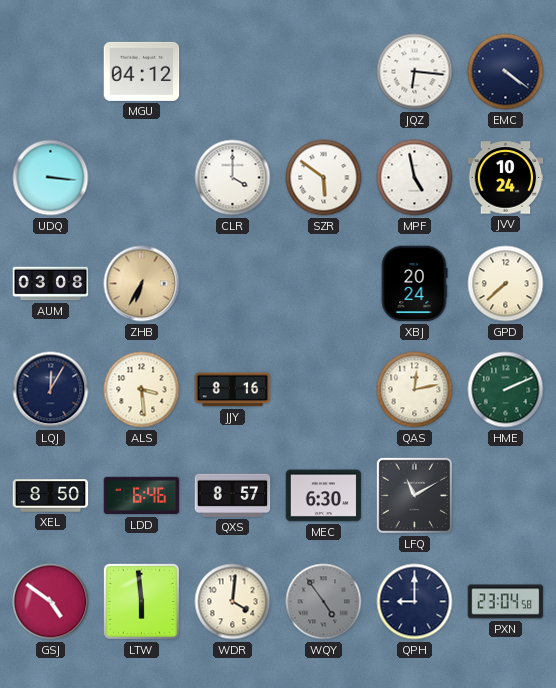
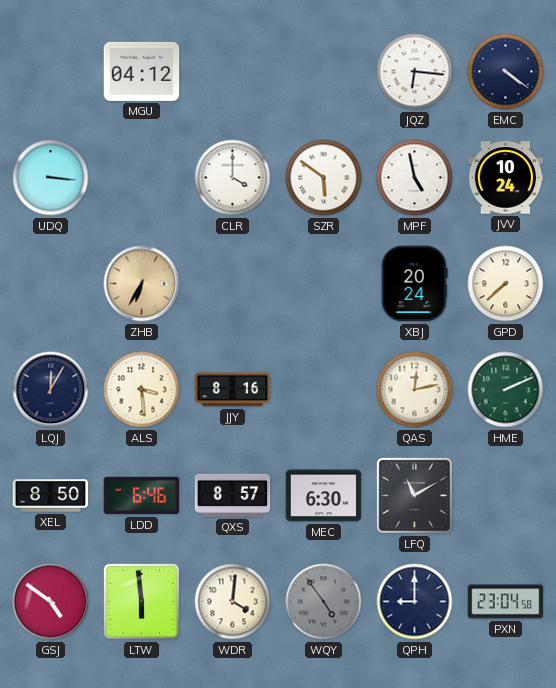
AUM: 03:08 -> none
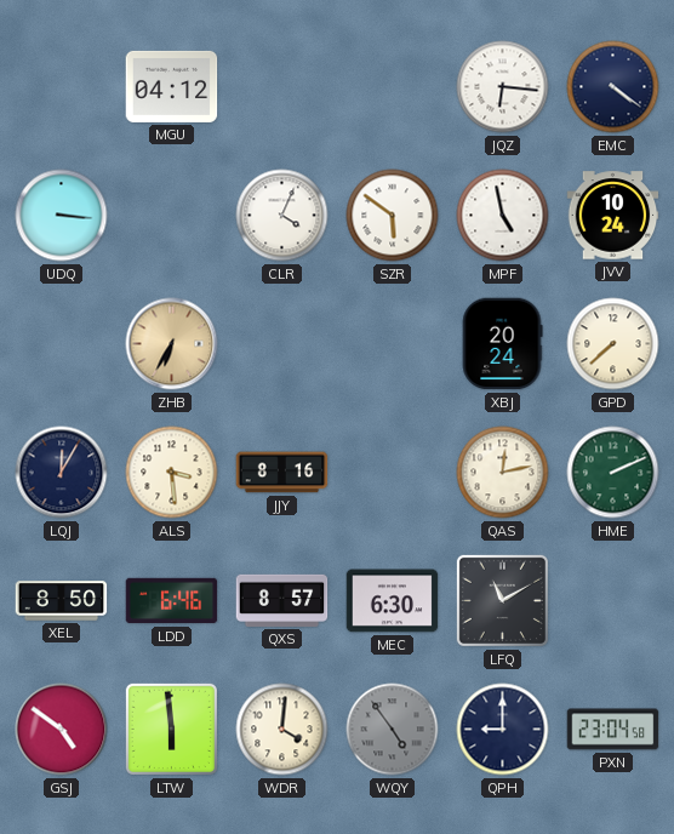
CLR: 4:00 -> 4:04
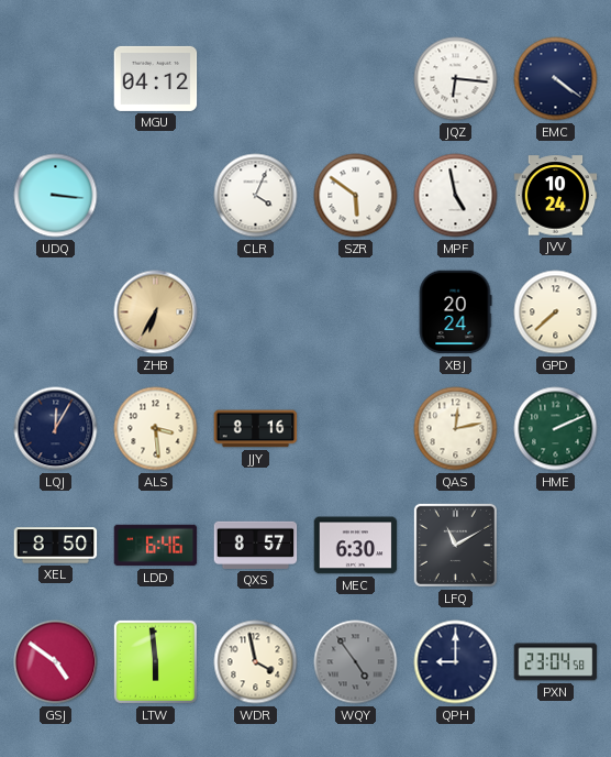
WDR: 4:01 -> 3:58
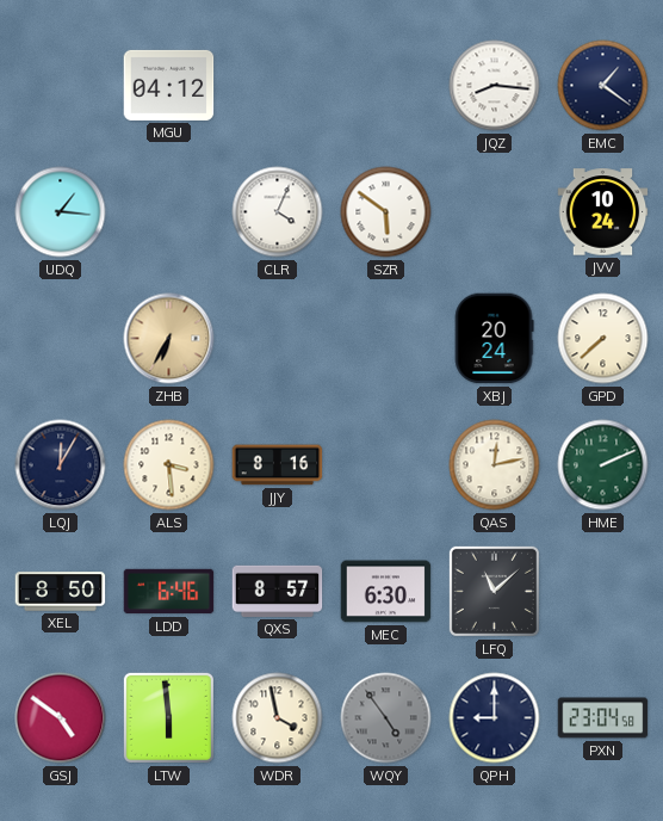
JQZ: 6:16 -> 8:16
EMC: 4:21 -> 1:21
UDQ: 3:16 -> 1:16
MPF: 4:58 -> none
LFQ: 11:10 -> 11:08
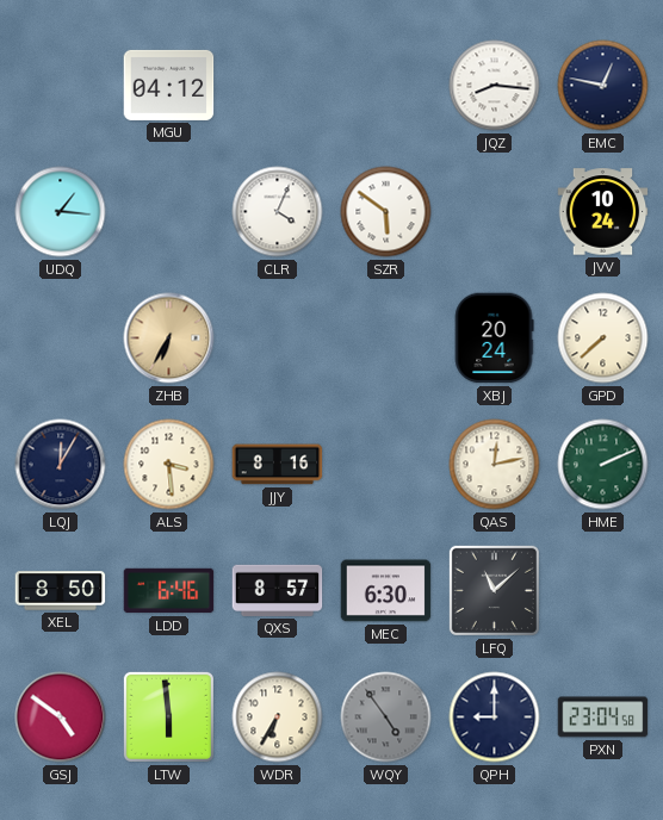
EMC: 1:21 -> 12:47
WDR: 3:58 -> 6:35
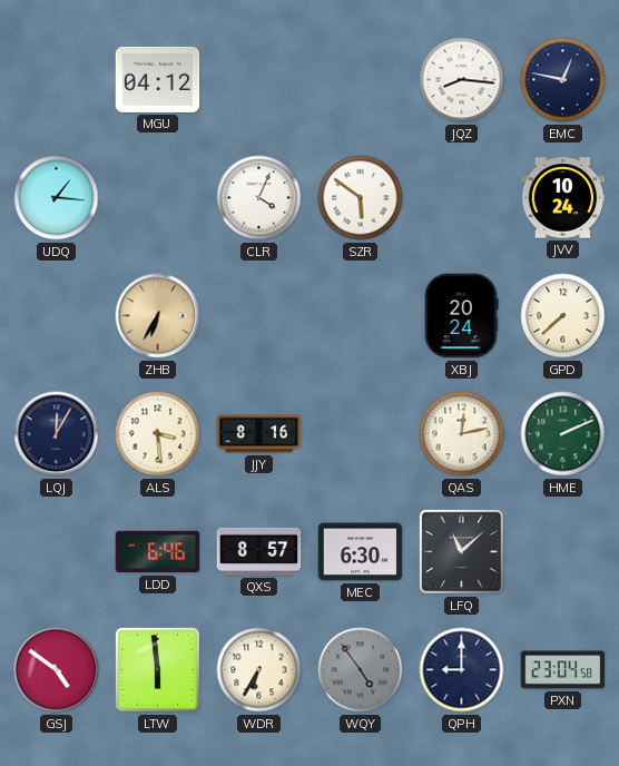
XEL: 8:50 -> none
